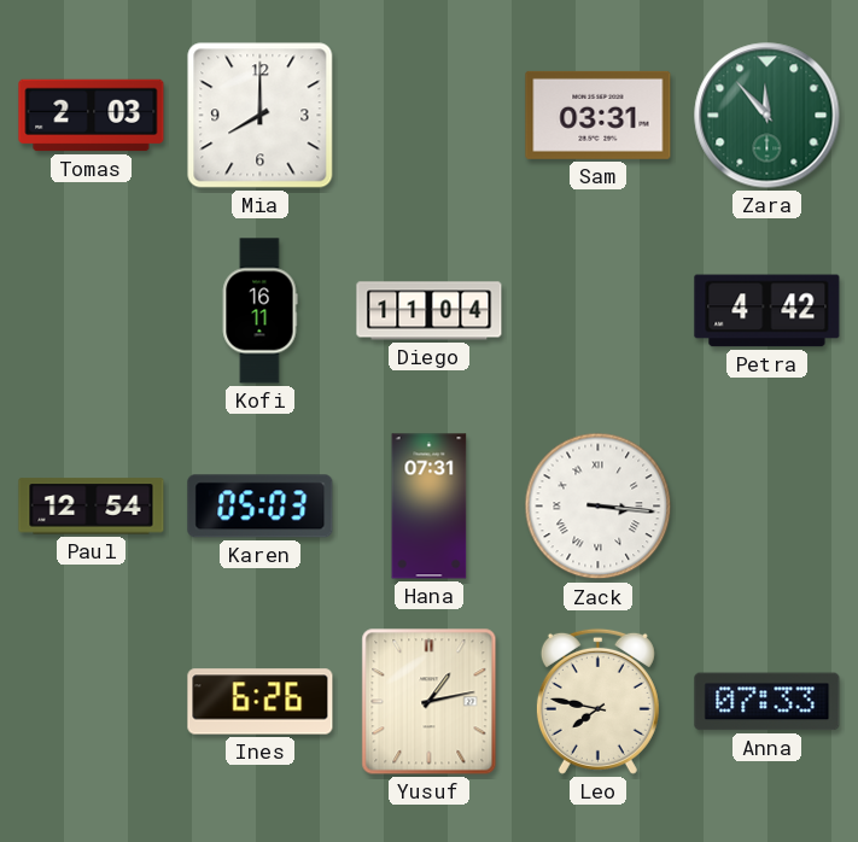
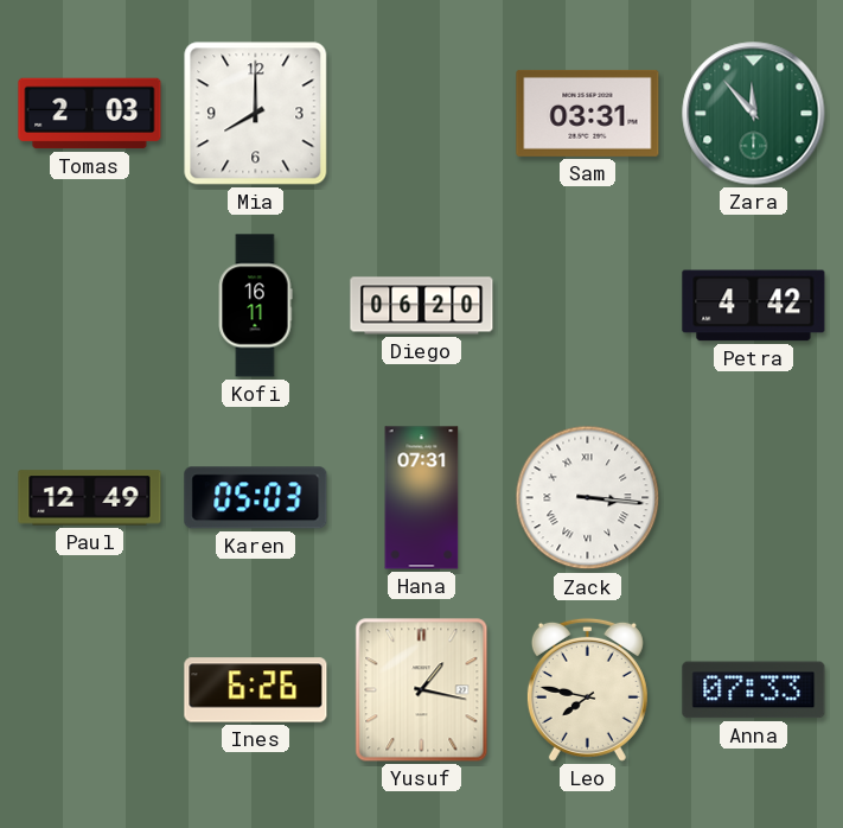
Diego: 11:04 -> 06:20
Paul: 12:54 -> 12:49
Yusuf: 1:13 -> 1:17
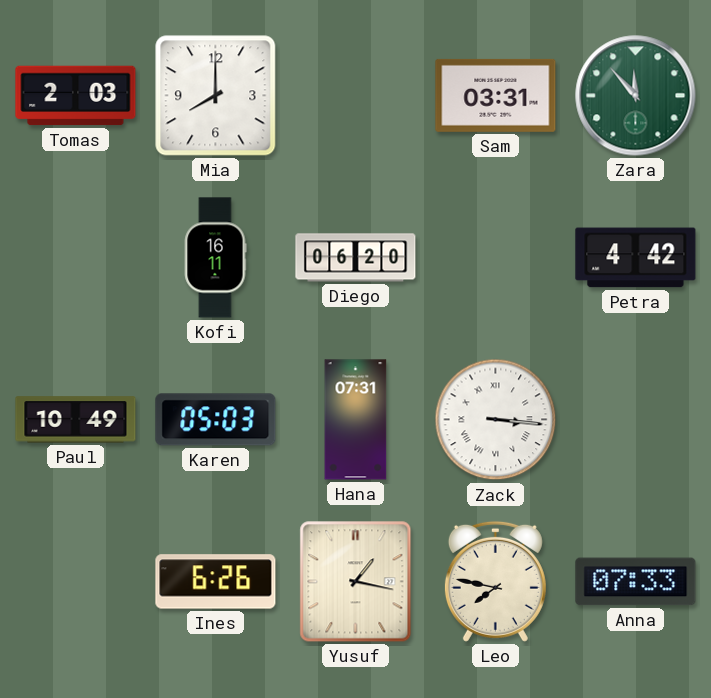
Paul: 12:49 -> 10:49
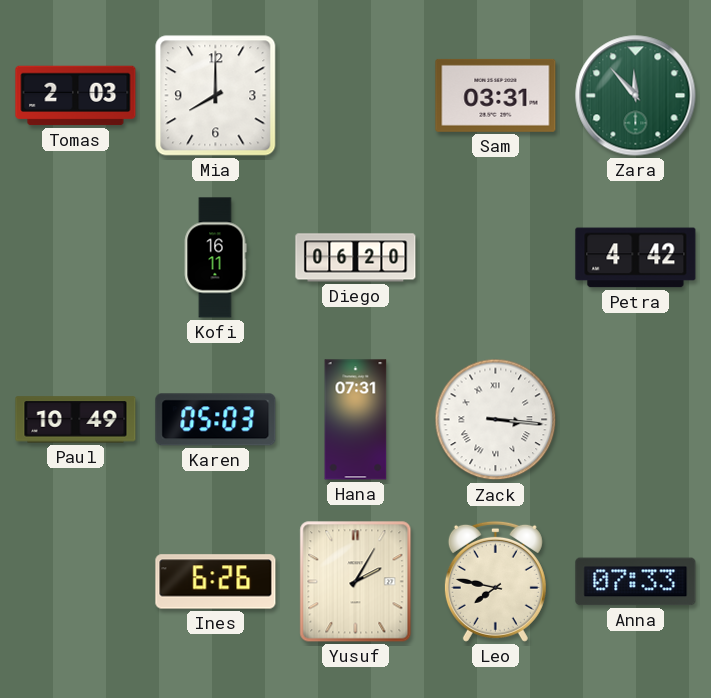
Yusuf: 1:17 -> 2:05
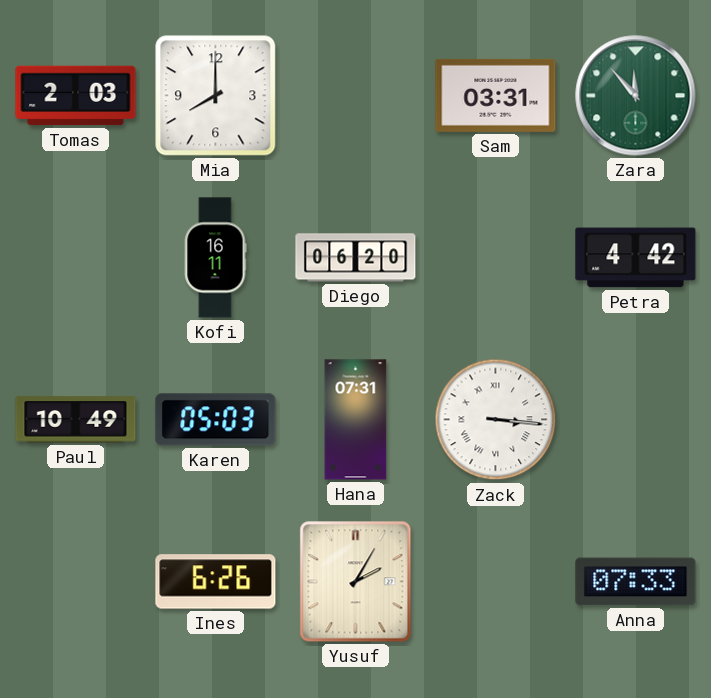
Leo: 7:47 -> none
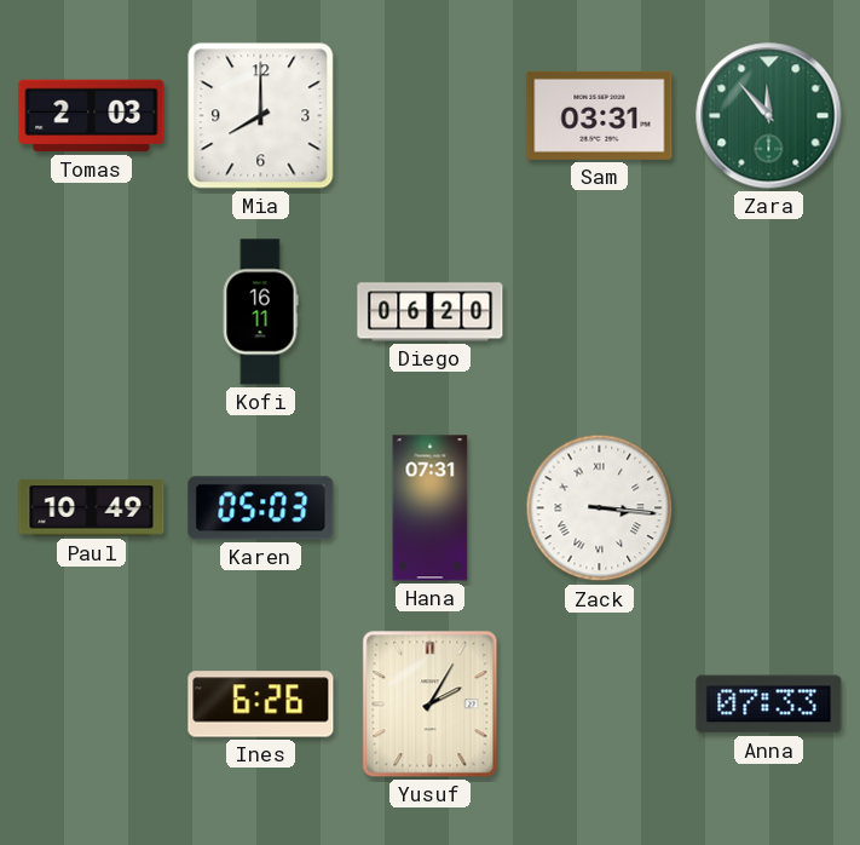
Petra: 4:42 -> none
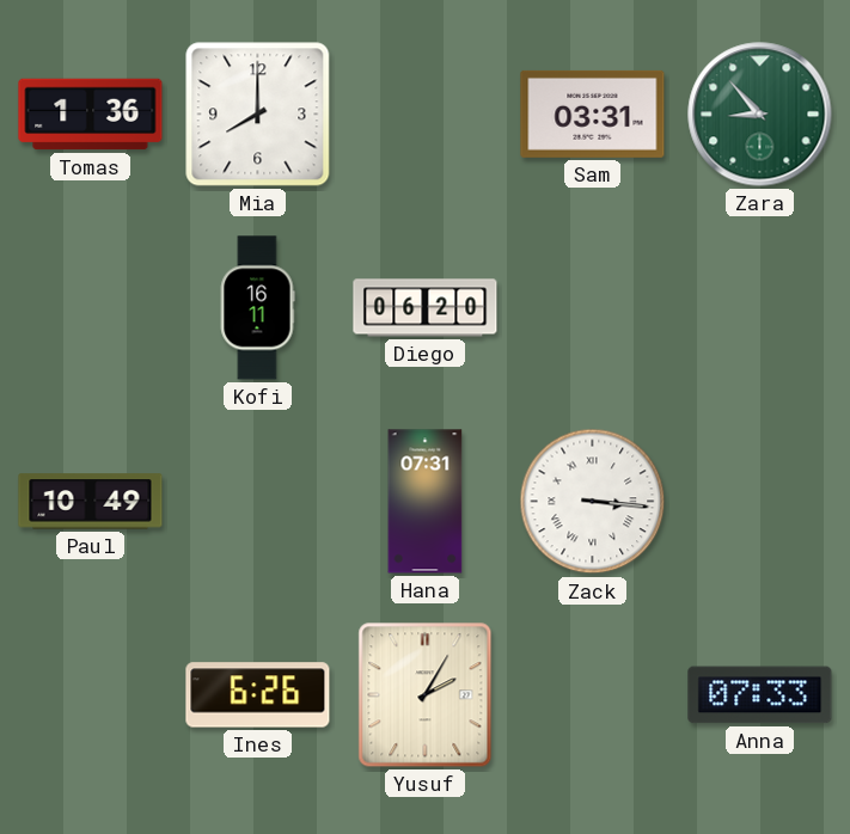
Tomas: 2:03 -> 1:36
Zara: 11:53 -> 8:53
Karen: 05:03 -> none
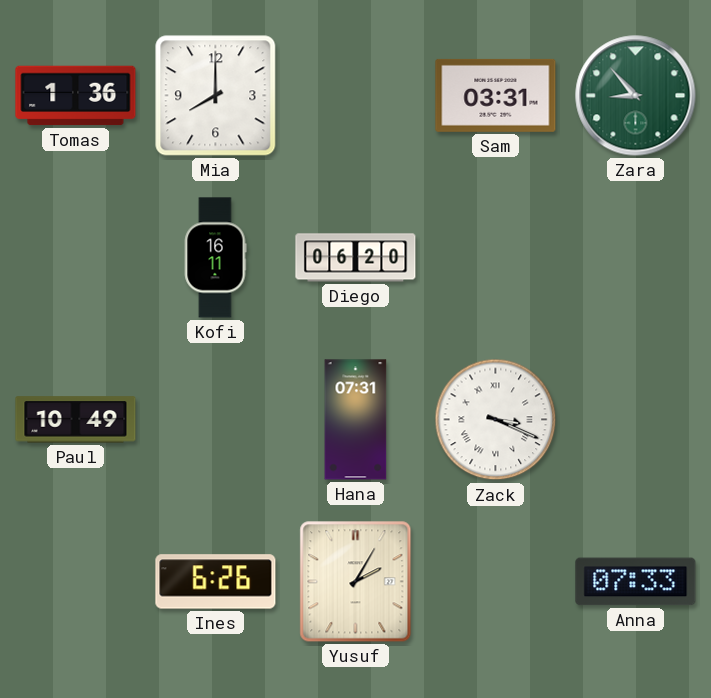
Zack: 3:16 -> 3:19
